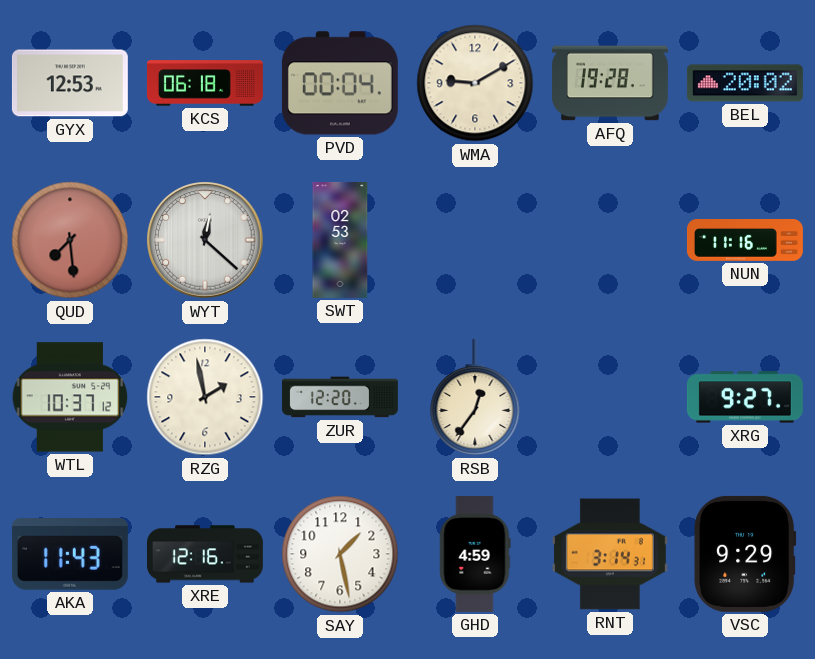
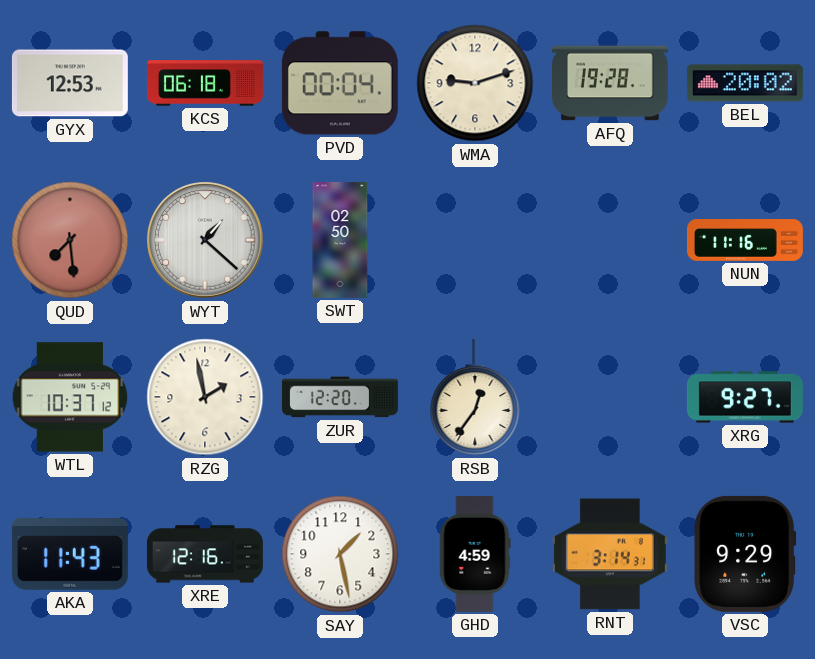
WMA: 9:10 -> 9:12
WYT: 12:22 -> 1:22
SWT: 02:53 -> 02:50
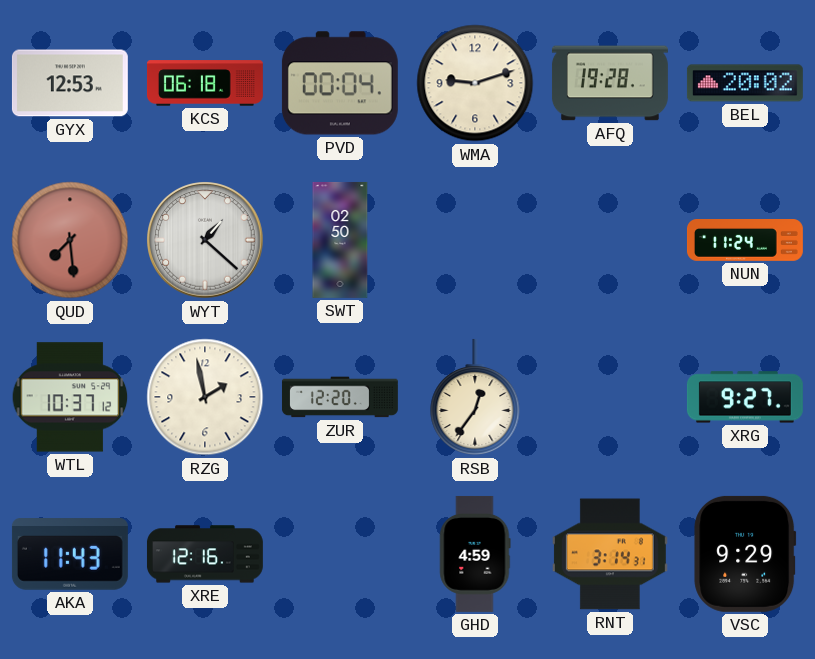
NUN: 11:16 -> 11:24
SAY: 1:28 -> none
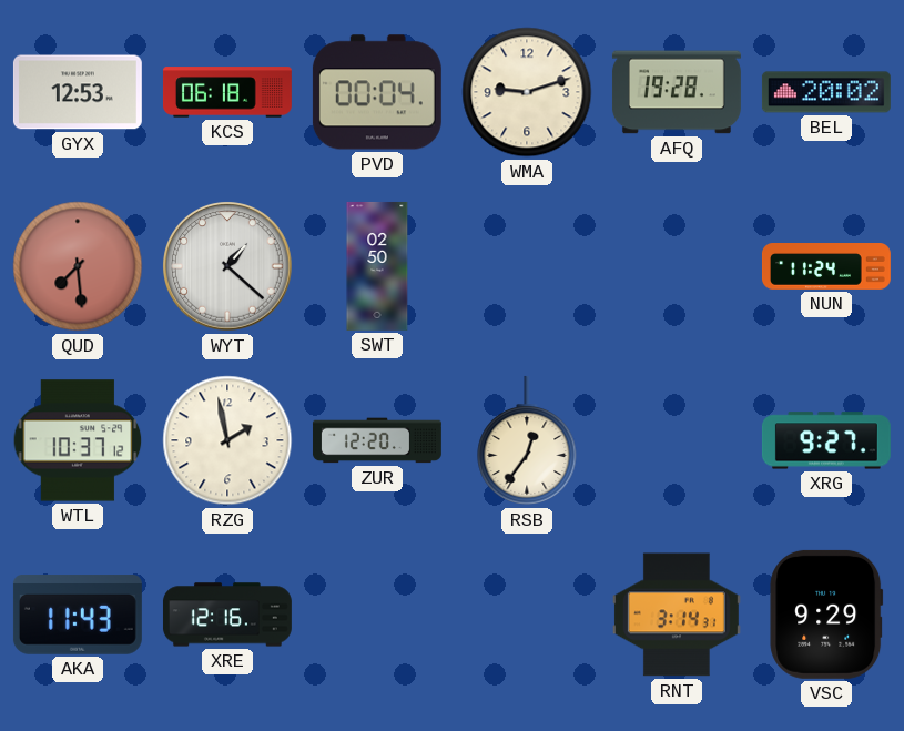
GHD: 4:59 -> none
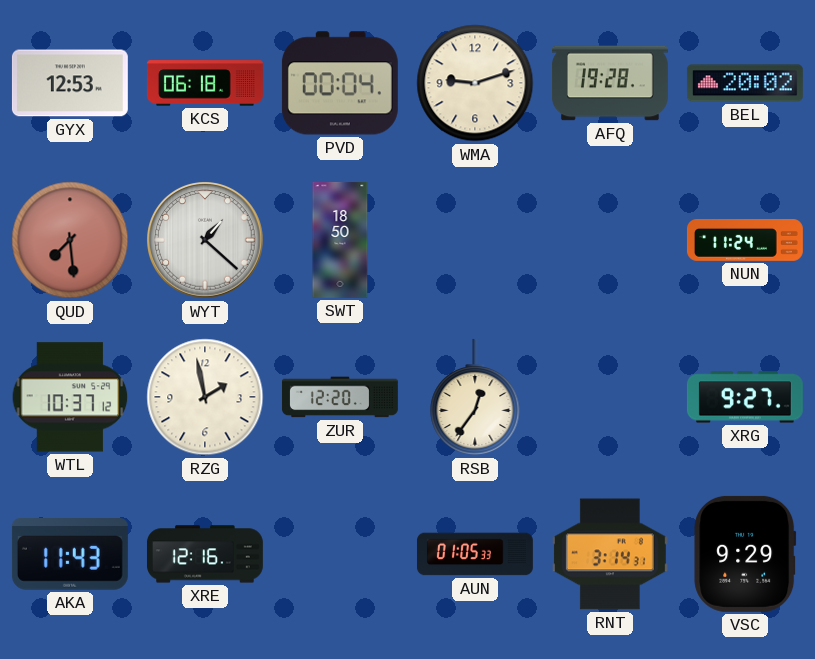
SWT: 02:50 -> 18:50
AUN: none -> 01:05
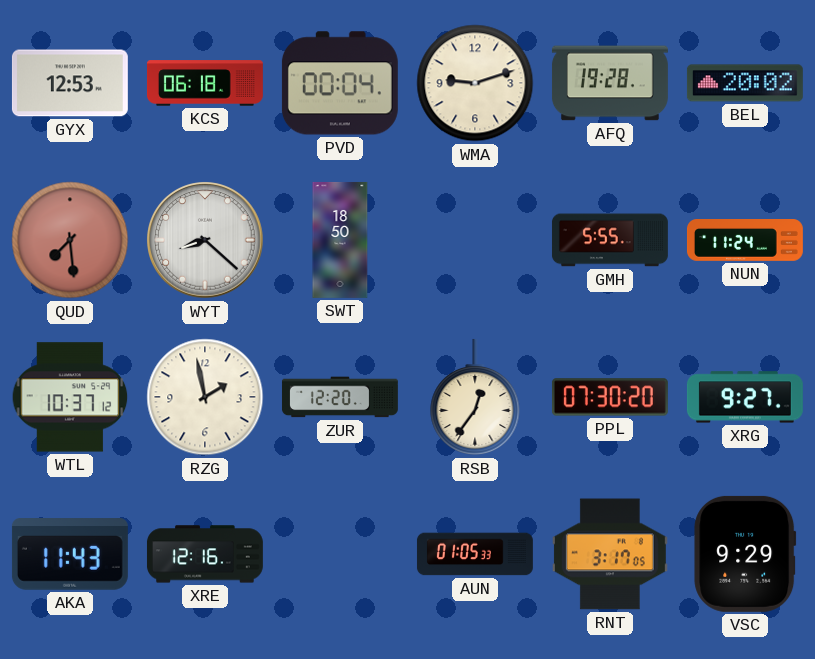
WYT: 1:22 -> 8:22
GMH: none -> 5:55
PPL: none -> 07:30
RNT: 3:14 -> 3:17
